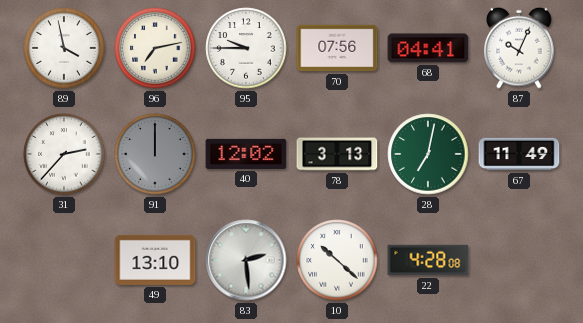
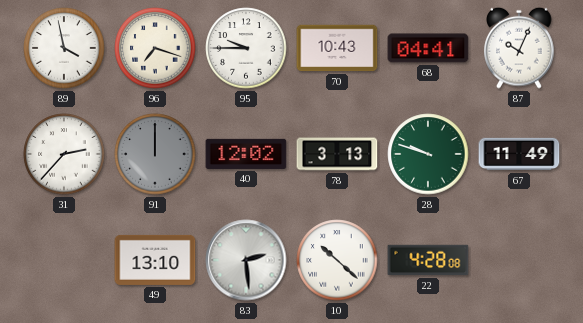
96: 7:13 -> 7:18
70: 07:56 -> 10:43
28: 7:02 -> 9:48
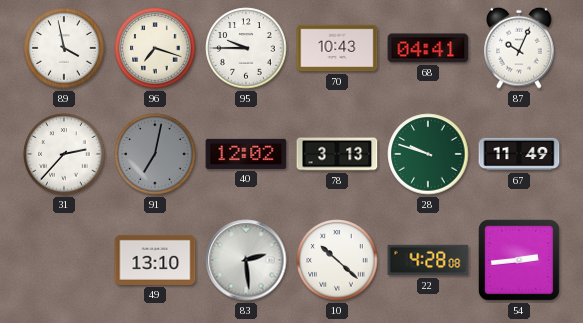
91: 12:00 -> 7:02
54: none -> 2:44
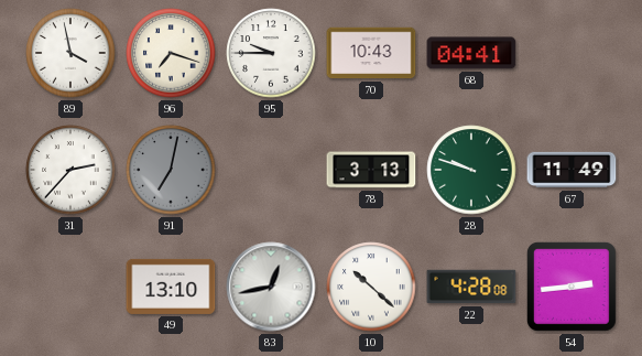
87: 10:04 -> none
40: 12:02 -> none
83: 2:29 -> 12:43
